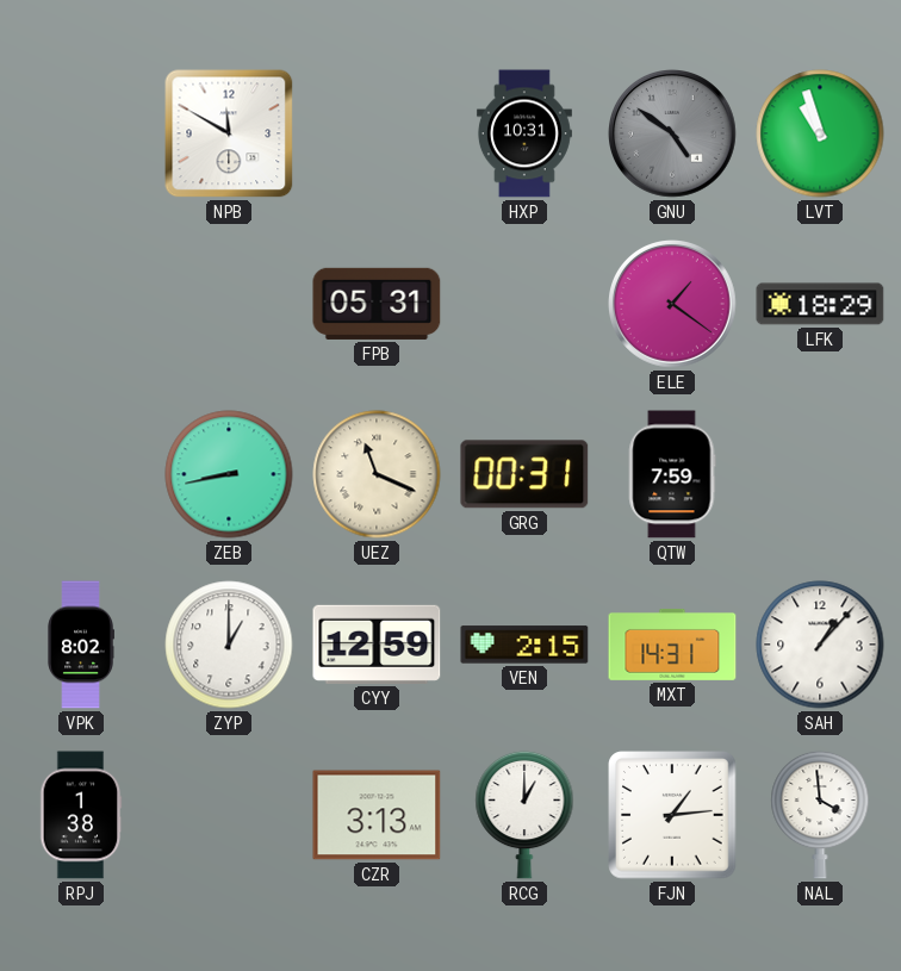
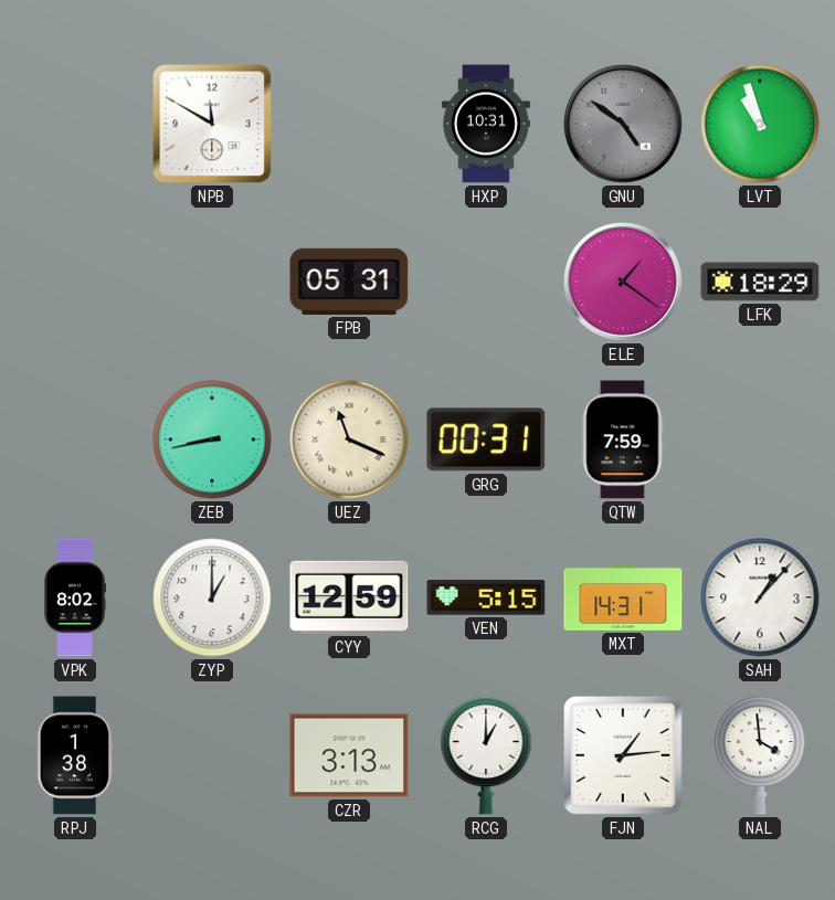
VEN: 2:15 -> 5:15
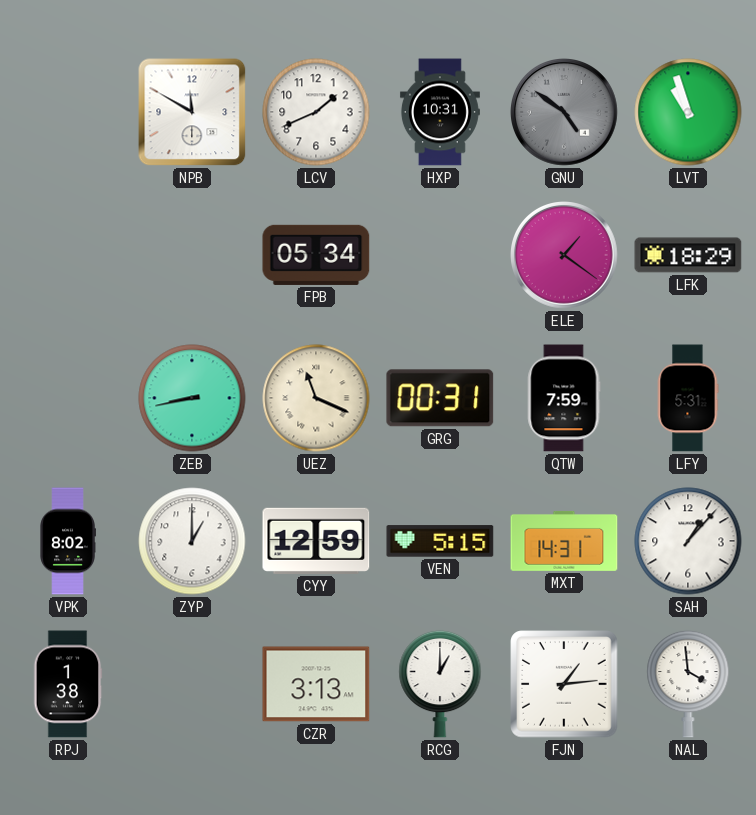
LCV: none -> 1:41
FPB: 05:31 -> 05:34
LFY: none -> 5:31
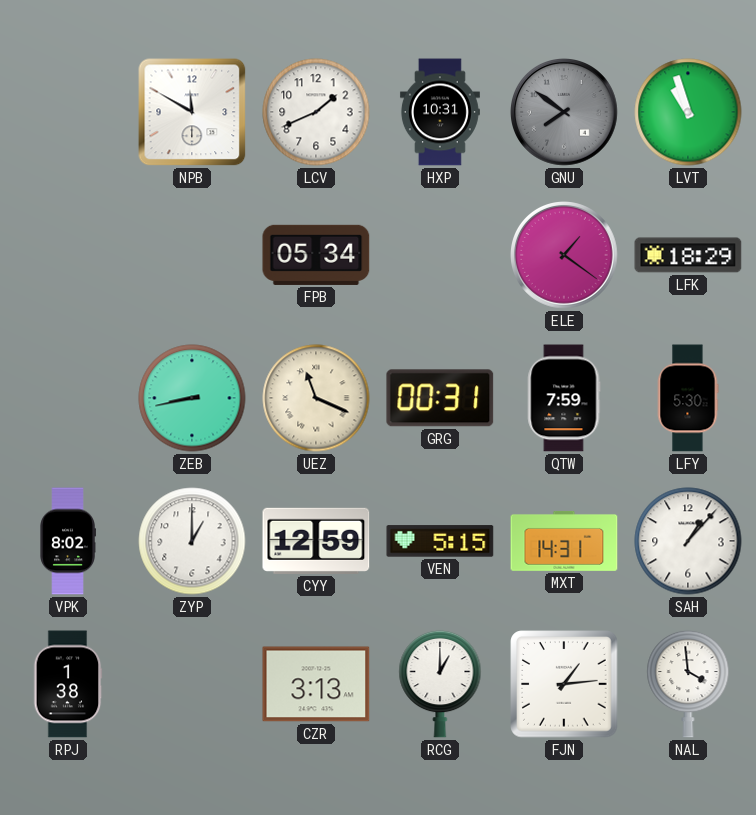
GNU: 4:51 -> 7:51
LFY: 5:31 -> 5:30
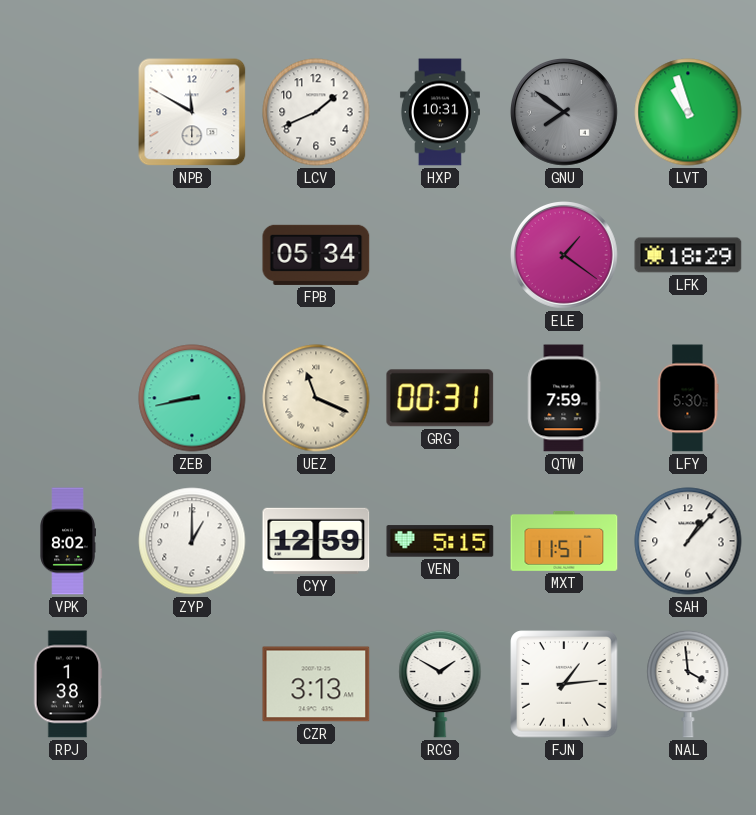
MXT: 14:31 -> 11:51
RCG: 1:00 -> 1:50
